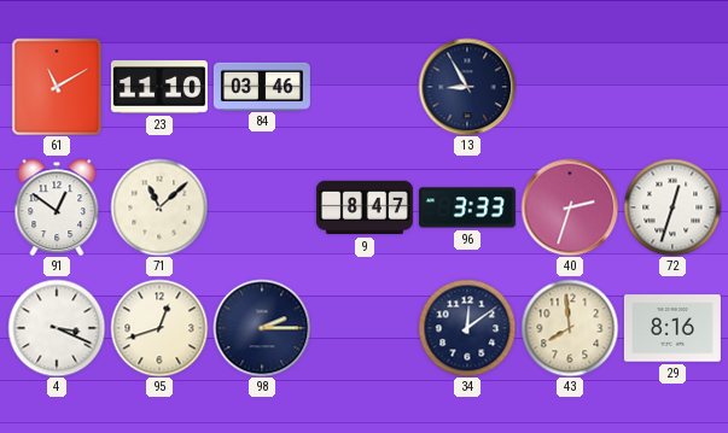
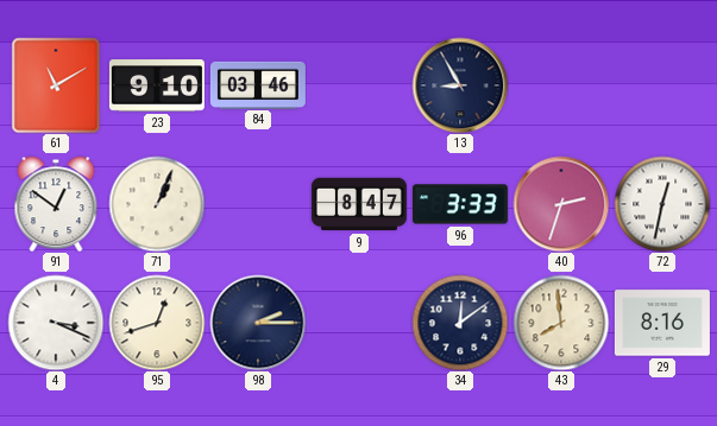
23: 11:10 -> 9:10
71: 11:08 -> 1:04
72: 12:33 -> 12:32
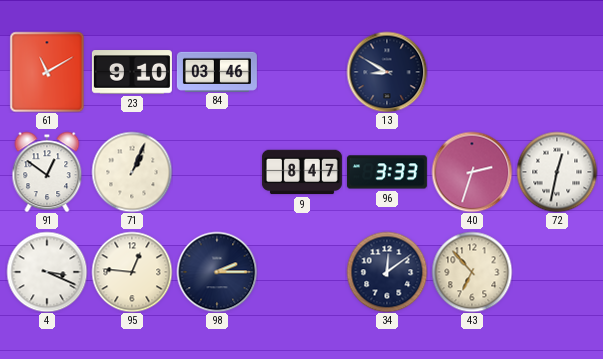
13: 8:55 -> 8:50
95: 12:42 -> 12:46
43: 7:59 -> 6:53
29: 8:16 -> none
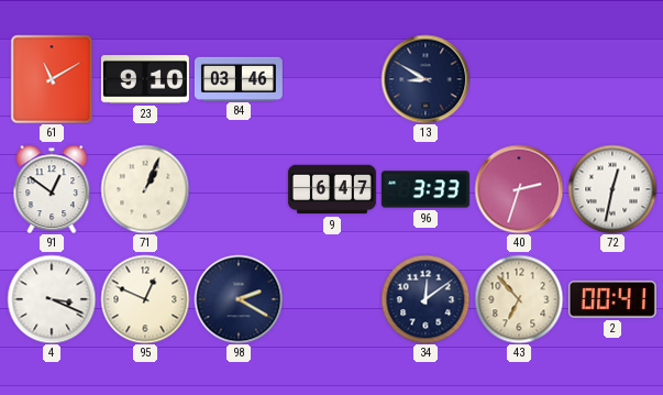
9: 8:47 -> 6:47
95: 12:46 -> 12:49
98: 2:15 -> 2:20
2: none -> 00:41
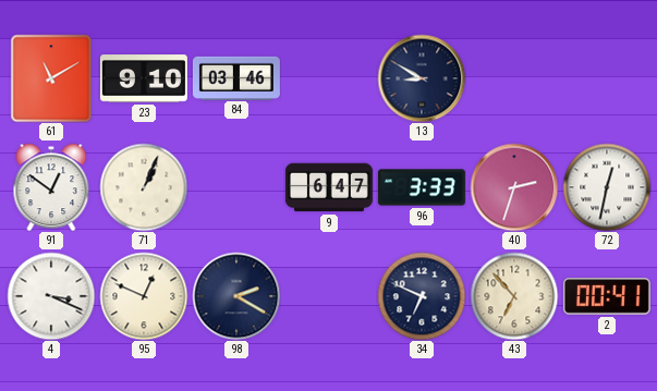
34: 12:09 -> 6:49
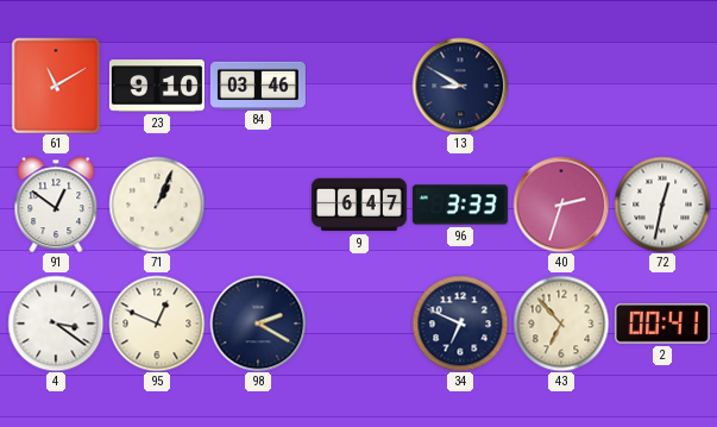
4: 3:19 -> 3:21
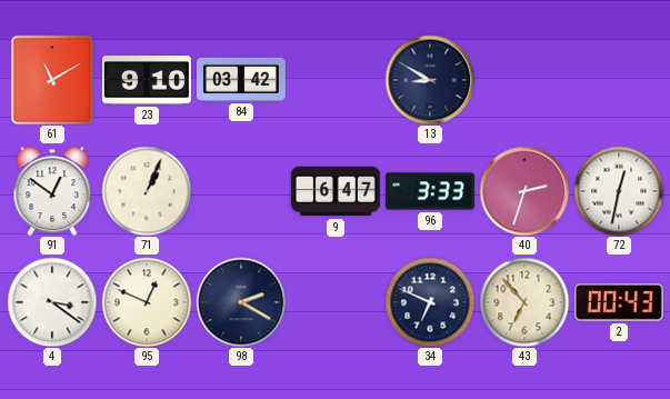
84: 03:46 -> 03:42
2: 00:41 -> 00:43
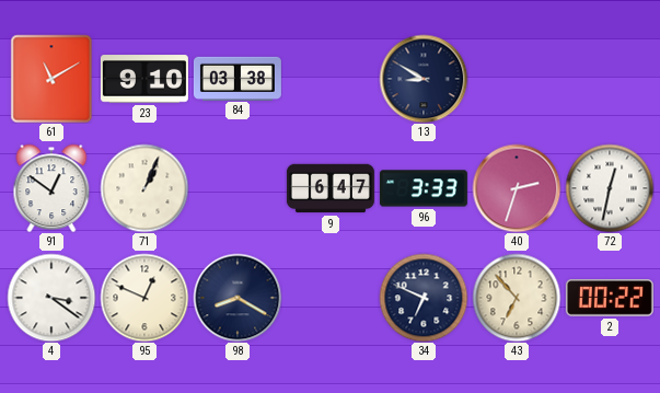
84: 03:42 -> 03:38
98: 2:20 -> 8:20
2: 00:43 -> 00:22
